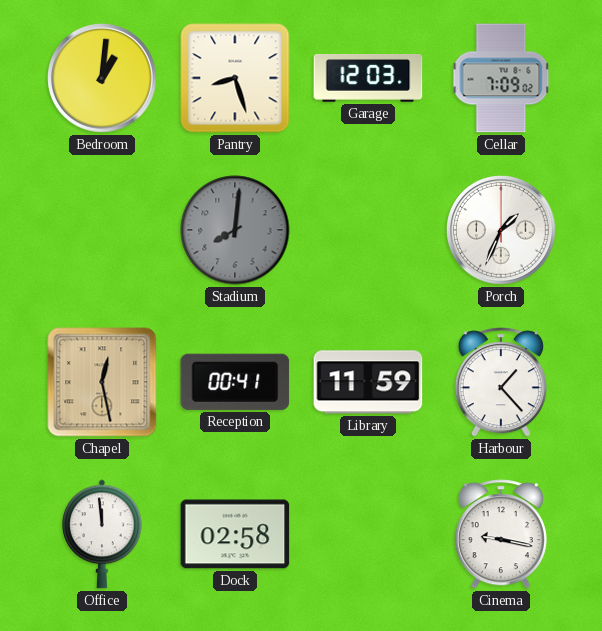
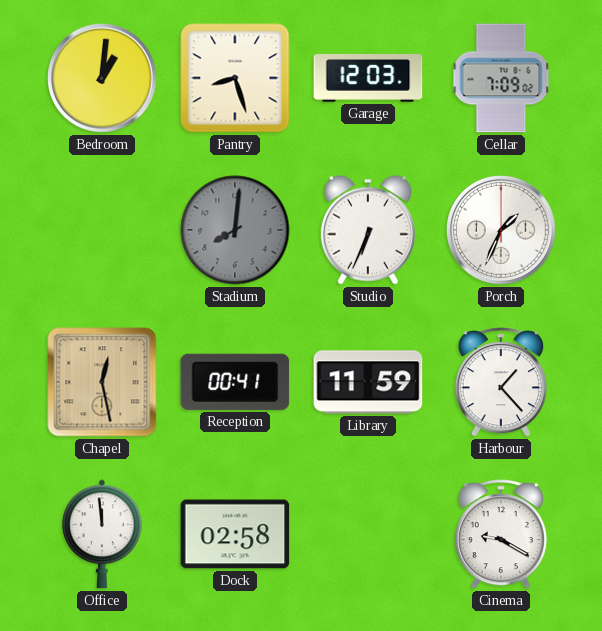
Studio: none -> 6:34
Cinema: 9:17 -> 9:20
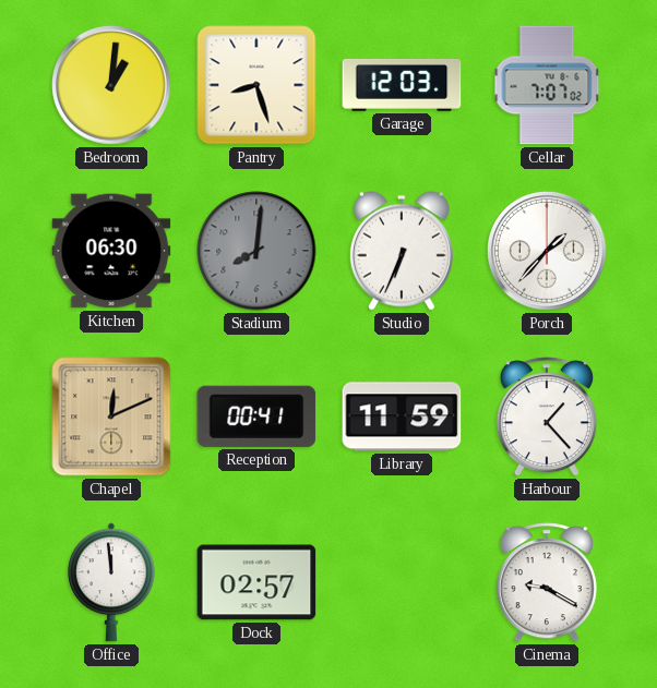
Cellar: 7:09 -> 7:07
Kitchen: none -> 06:30
Porch: 1:34 -> 1:37
Chapel: 12:28 -> 12:11
Dock: 02:58 -> 02:57
